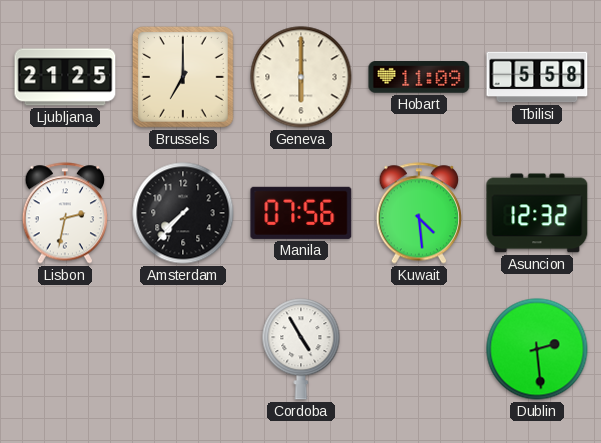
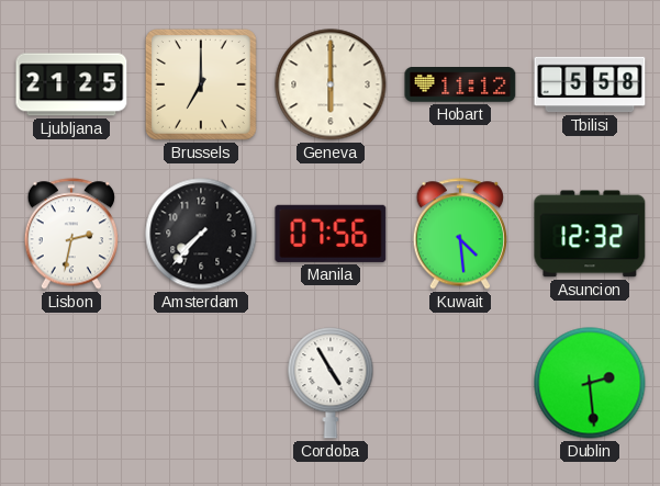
Hobart: 11:09 -> 11:12
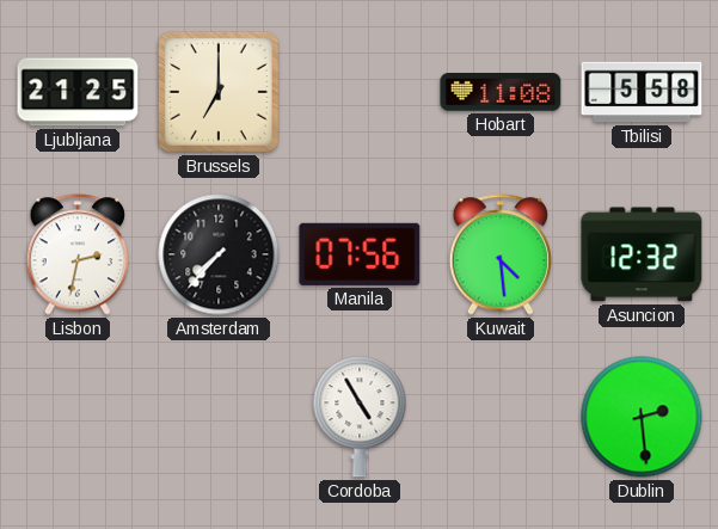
Geneva: 6:00 -> none
Hobart: 11:12 -> 11:08
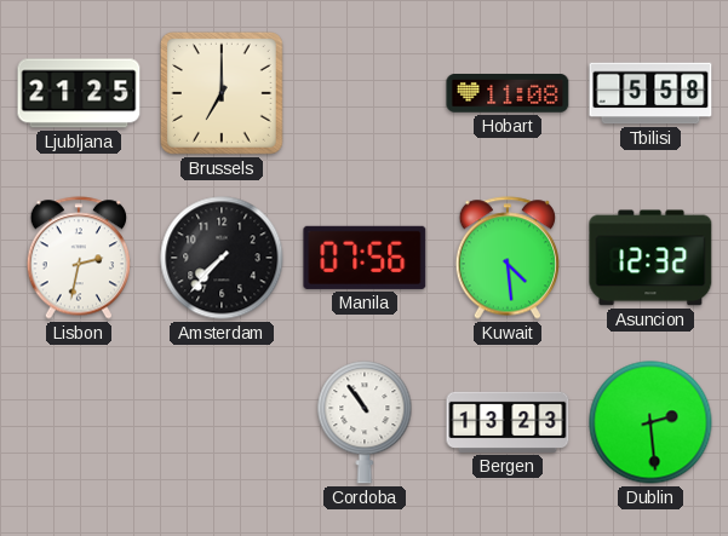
Cordoba: 4:55 -> 10:54
Bergen: none -> 13:23
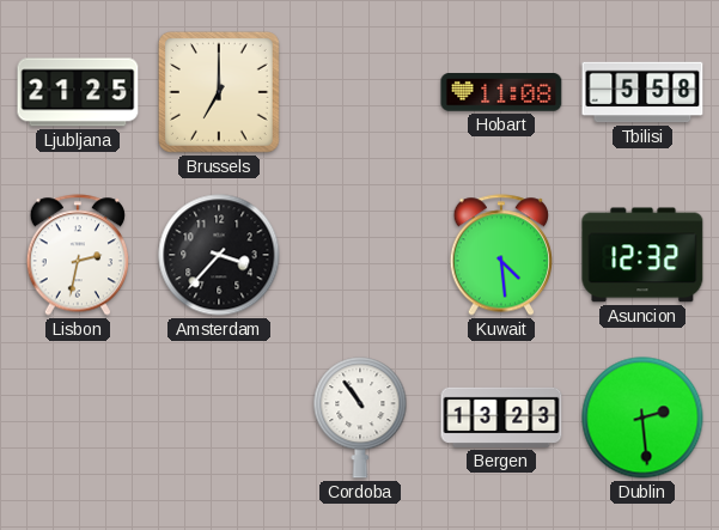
Amsterdam: 7:37 -> 3:37
Manila: 07:56 -> none
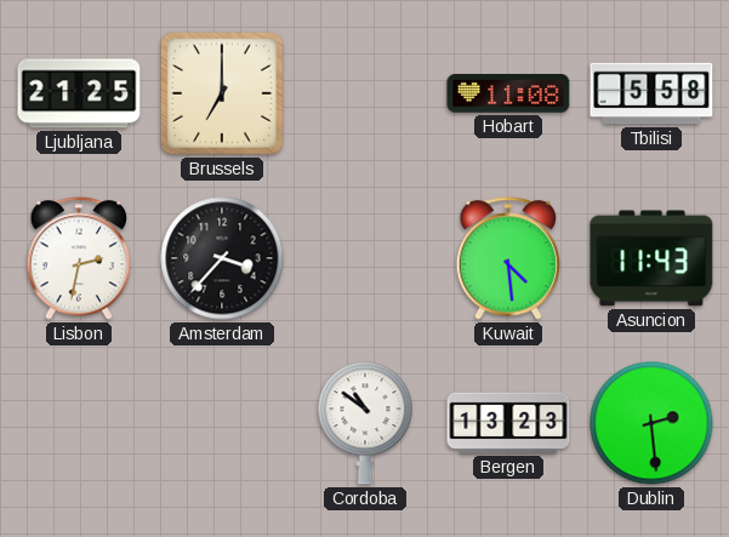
Asuncion: 12:32 -> 11:43
Cordoba: 10:54 -> 10:51
